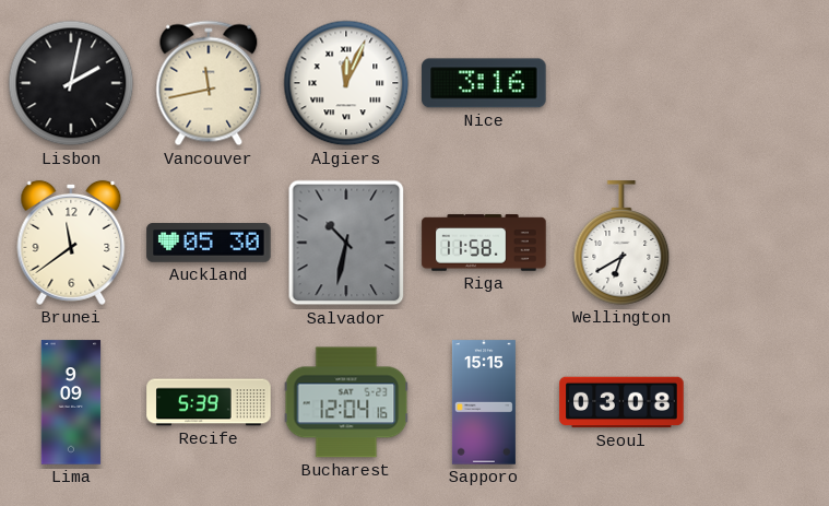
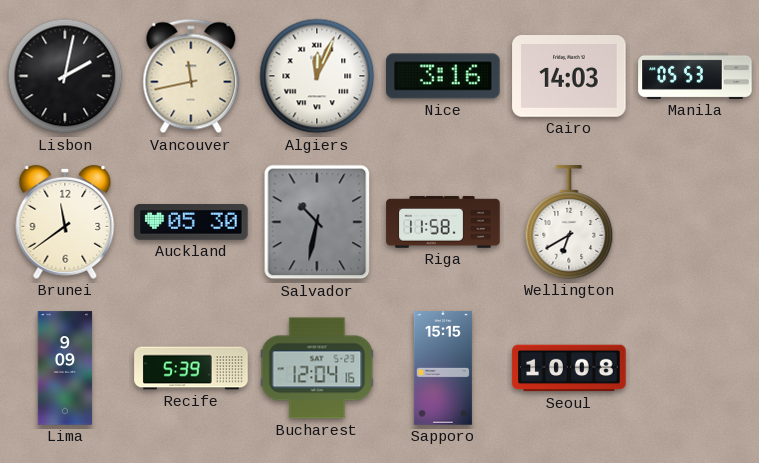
Cairo: none -> 14:03
Manila: none -> 05:53
Seoul: 03:08 -> 10:08
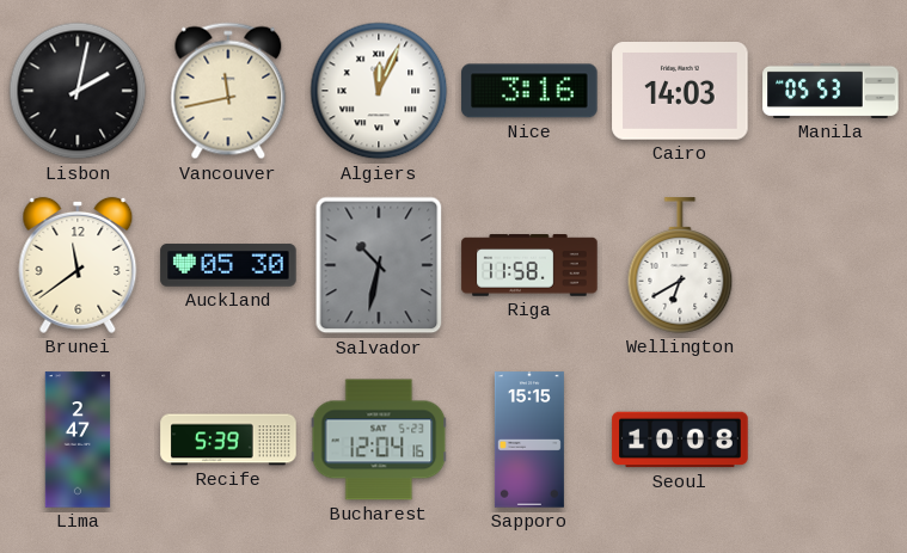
Lima: 9:09 -> 2:47
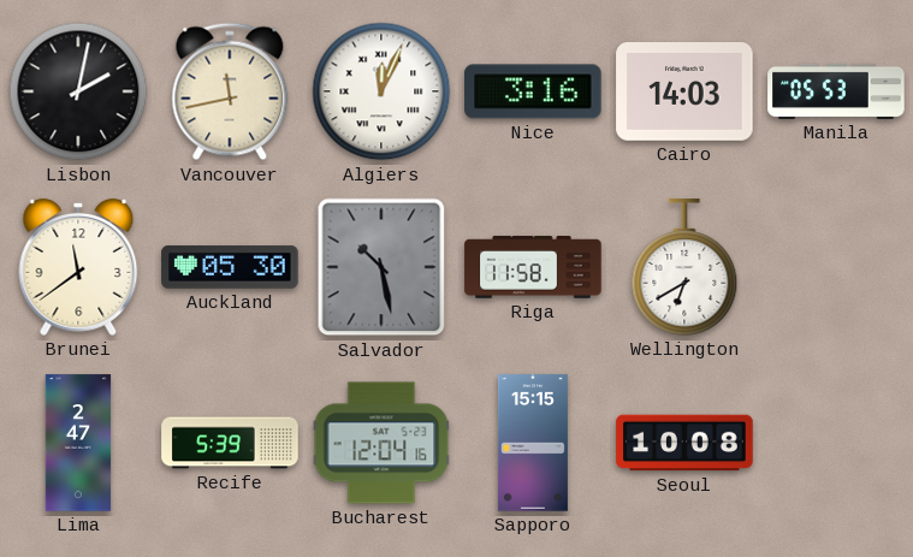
Salvador: 10:32 -> 10:28
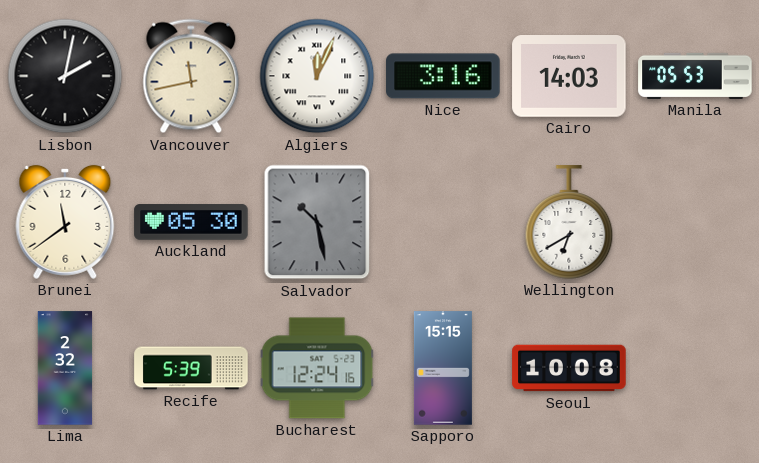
Riga: 11:58 -> none
Lima: 2:47 -> 2:32
Bucharest: 12:04 -> 12:24
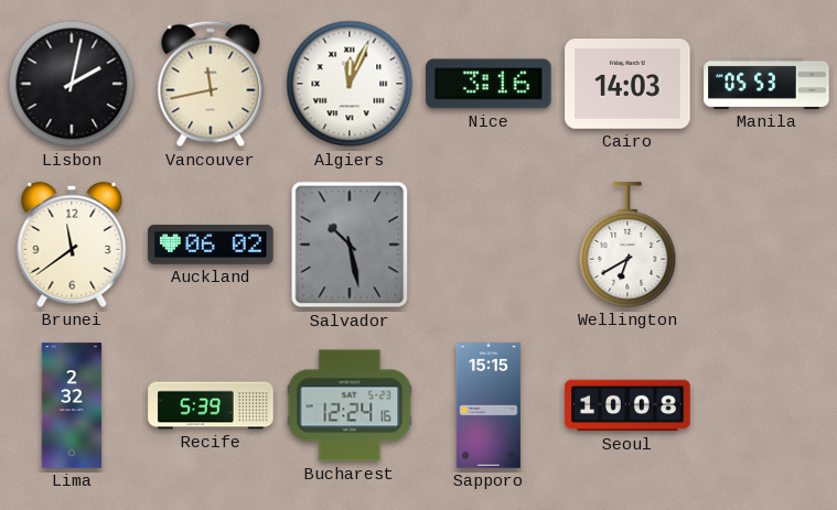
Auckland: 05:30 -> 06:02
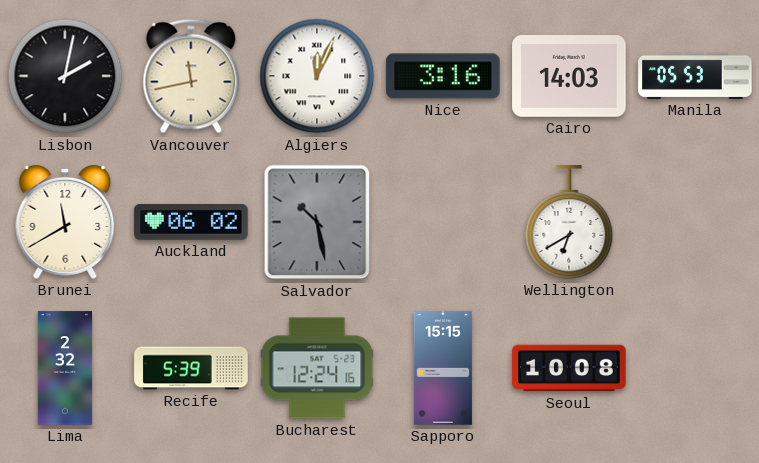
Brunei: 11:39 -> 11:40
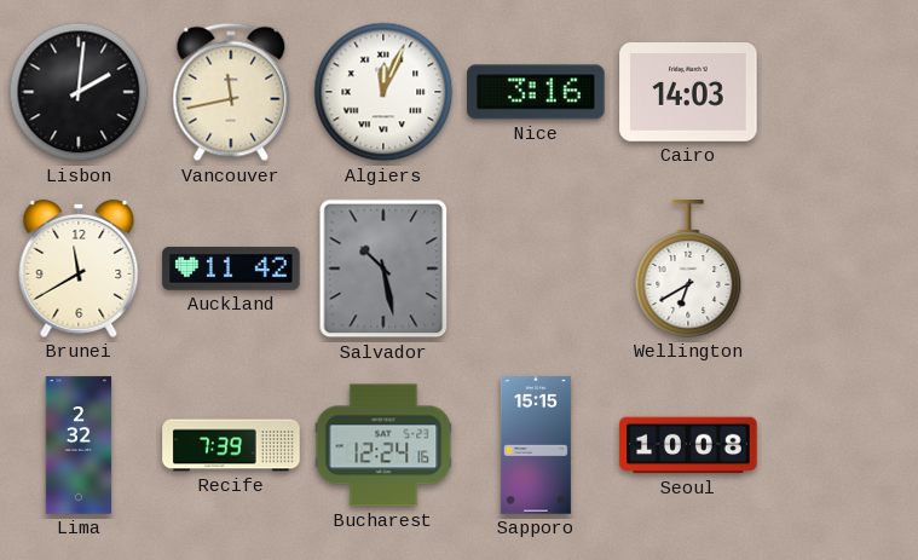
Lisbon: 2:02 -> 2:01
Manila: 05:53 -> none
Auckland: 06:02 -> 11:42
Recife: 5:39 -> 7:39
